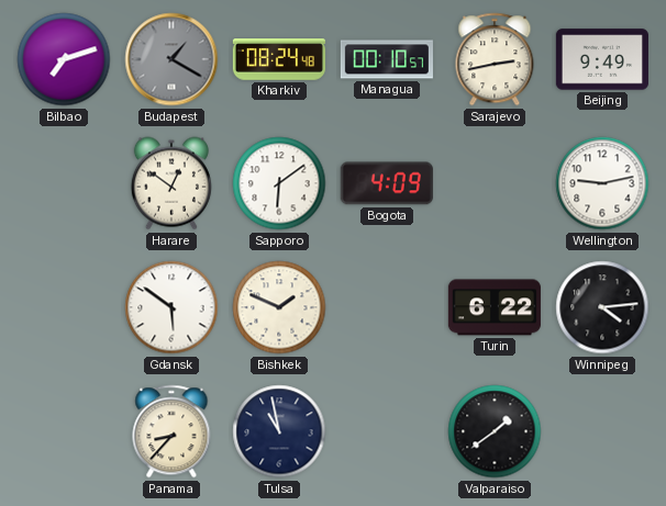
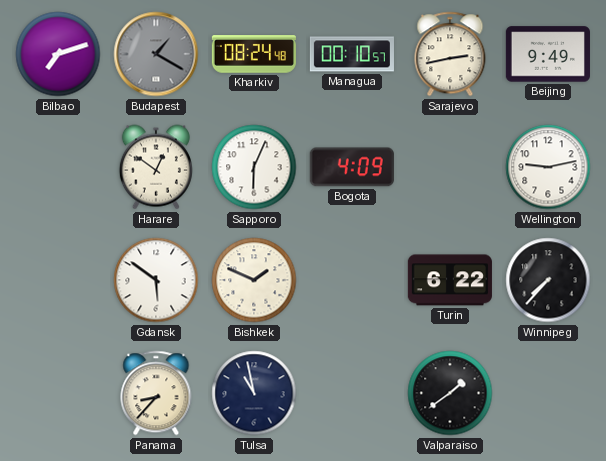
Sapporo: 6:09 -> 6:04
Winnipeg: 4:14 -> 7:37
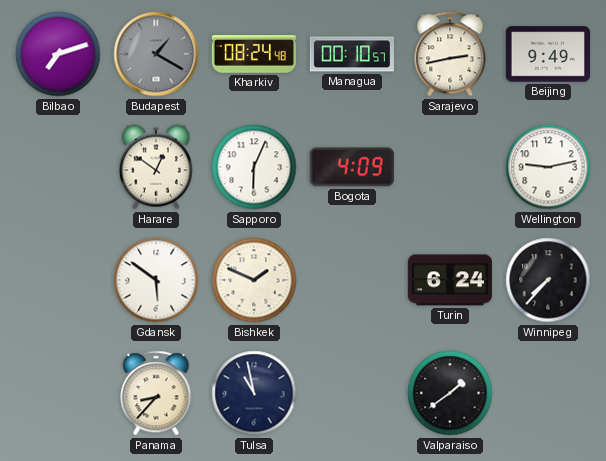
Turin: 6:22 -> 6:24
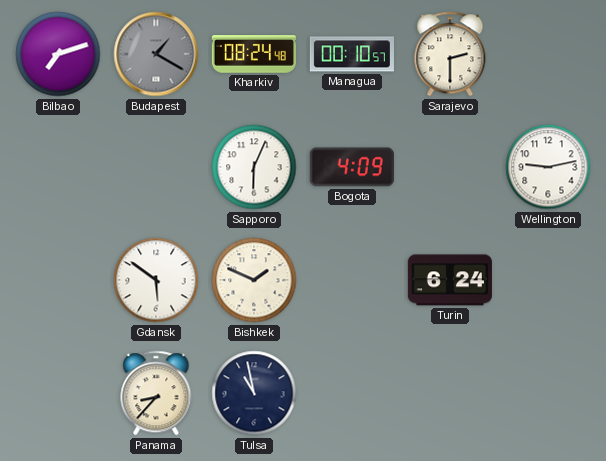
Sarajevo: 2:43 -> 2:30
Beijing: 9:49 -> none
Harare: 12:51 -> none
Winnipeg: 7:37 -> none
Valparaiso: 1:39 -> none
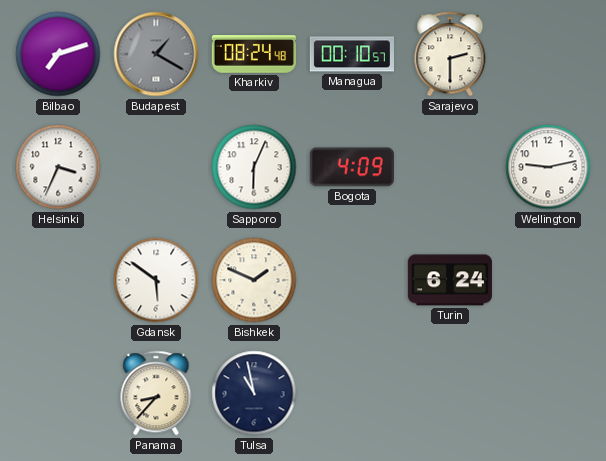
Helsinki: none -> 3:34
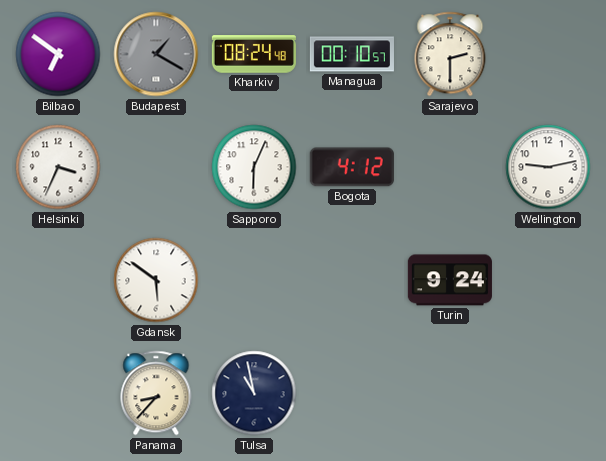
Bilbao: 7:12 -> 6:51
Bogota: 4:09 -> 4:12
Bishkek: 1:49 -> none
Turin: 6:24 -> 9:24
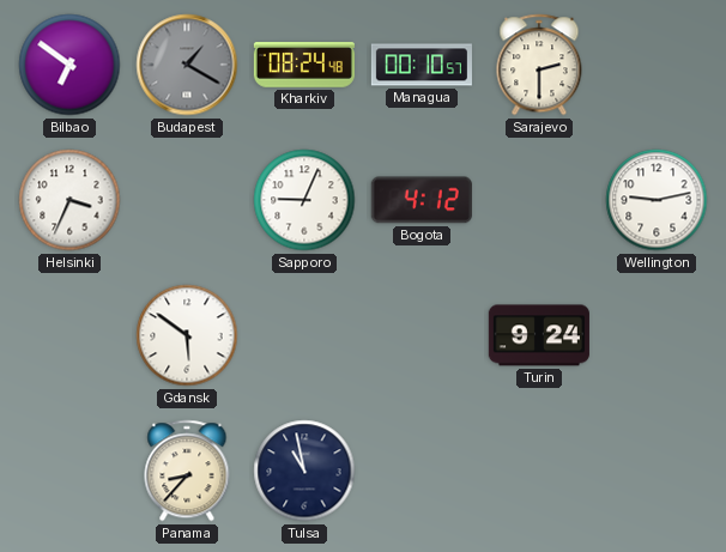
Sapporo: 6:04 -> 9:04
